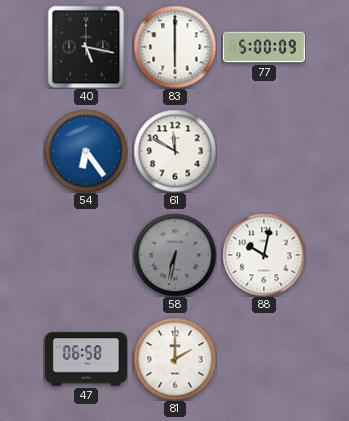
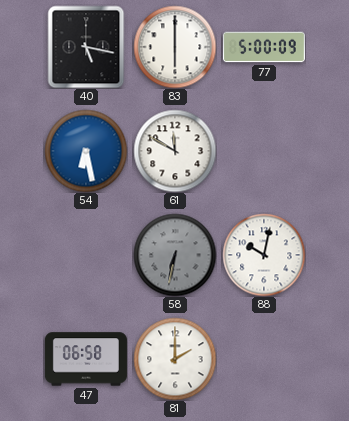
54: 6:24 -> 6:28
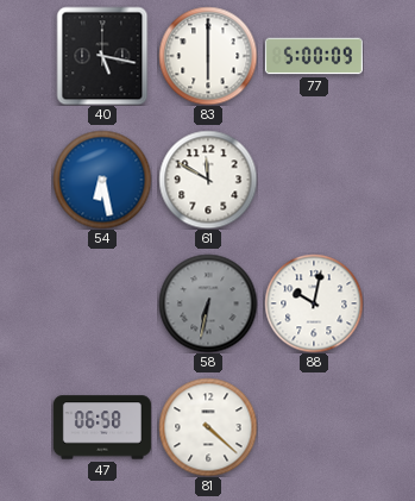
81: 2:00 -> 4:22
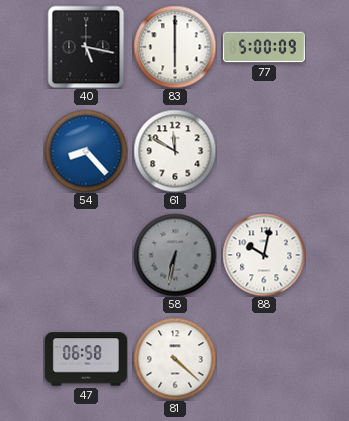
54: 6:28 -> 8:23
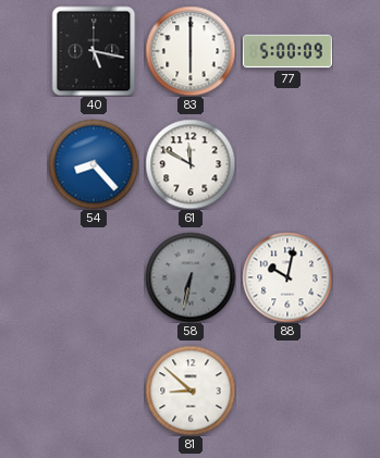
47: 06:58 -> none
81: 4:22 -> 8:52
